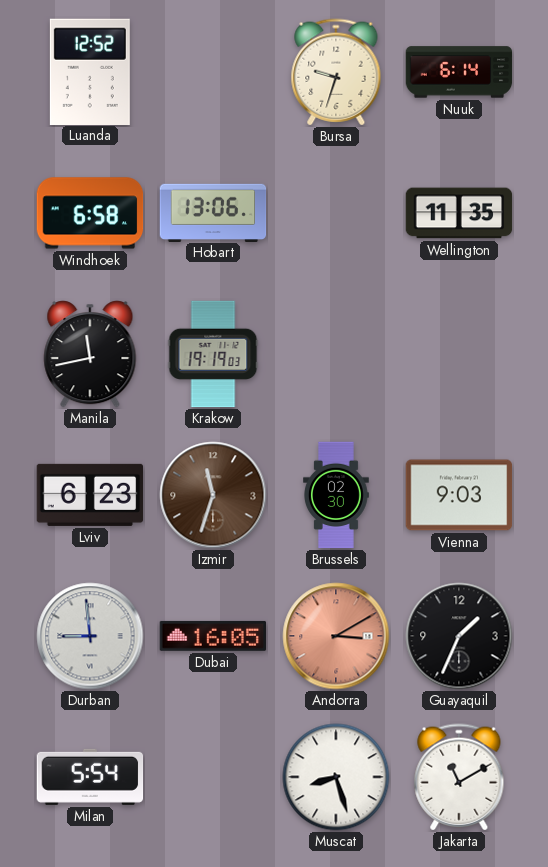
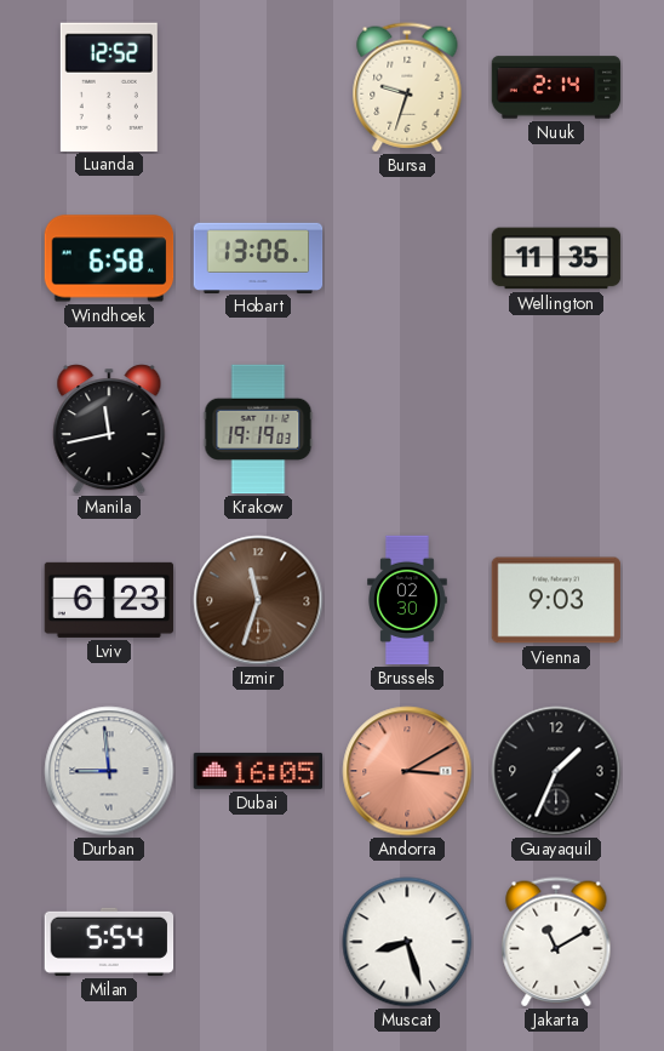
Nuuk: 6:14 -> 2:14
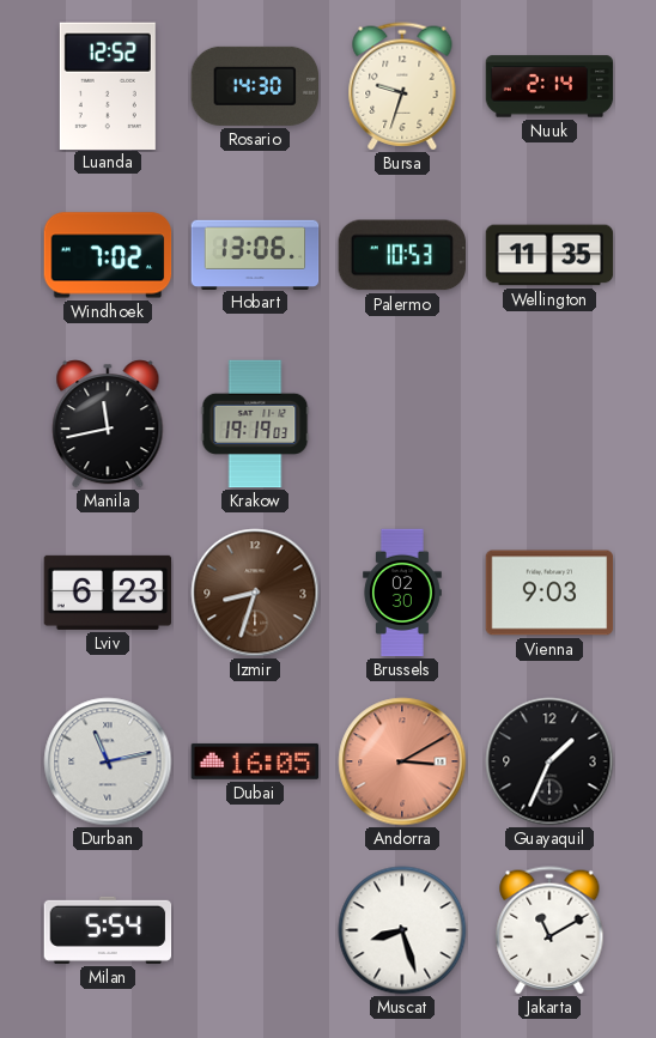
Rosario: none -> 14:30
Windhoek: 6:58 -> 7:02
Palermo: none -> 10:53
Izmir: 11:33 -> 8:33
Durban: 8:59 -> 11:13
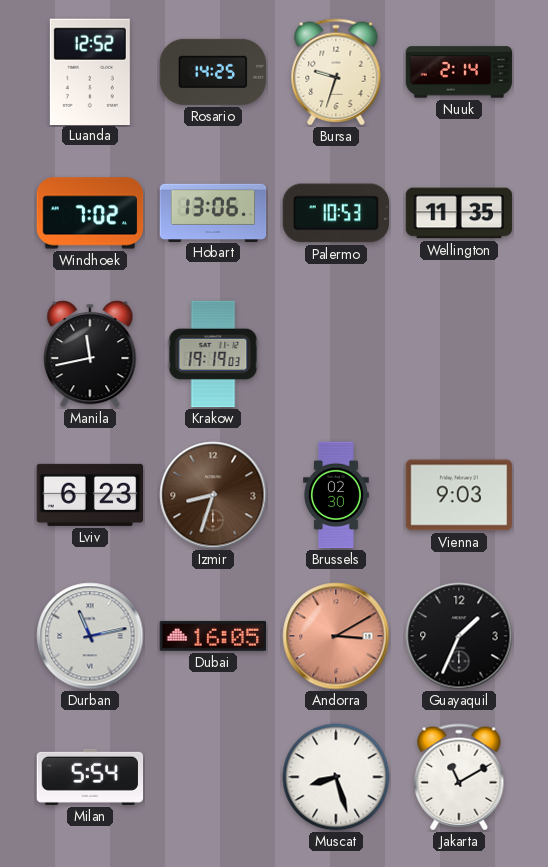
Rosario: 14:30 -> 14:25
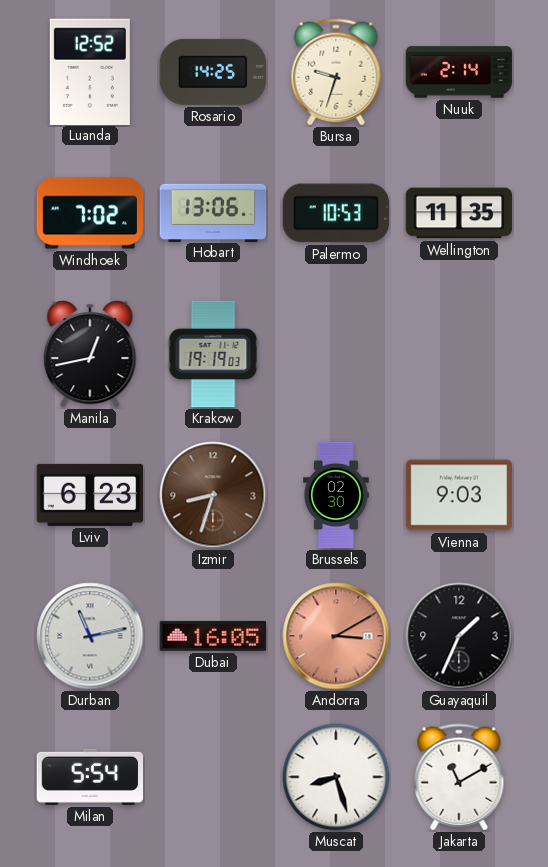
Manila: 11:43 -> 12:43
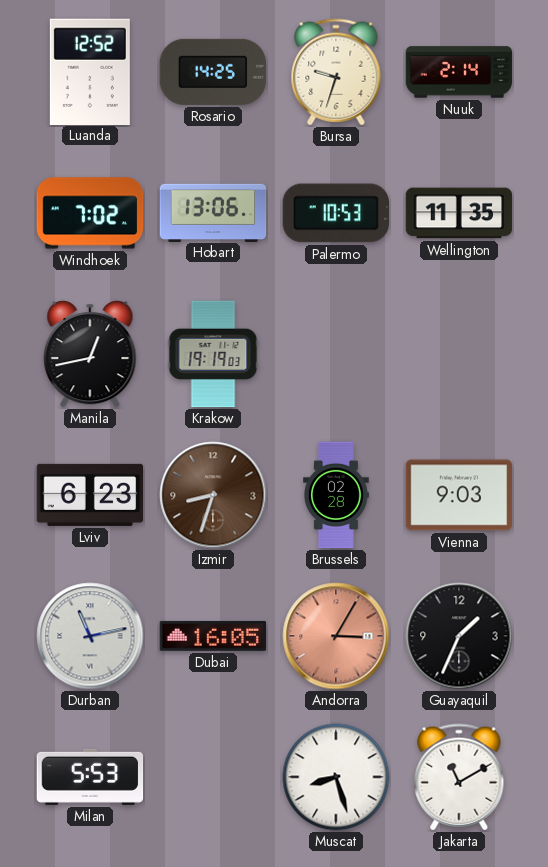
Brussels: 02:30 -> 02:28
Andorra: 3:10 -> 3:05
Milan: 5:54 -> 5:53
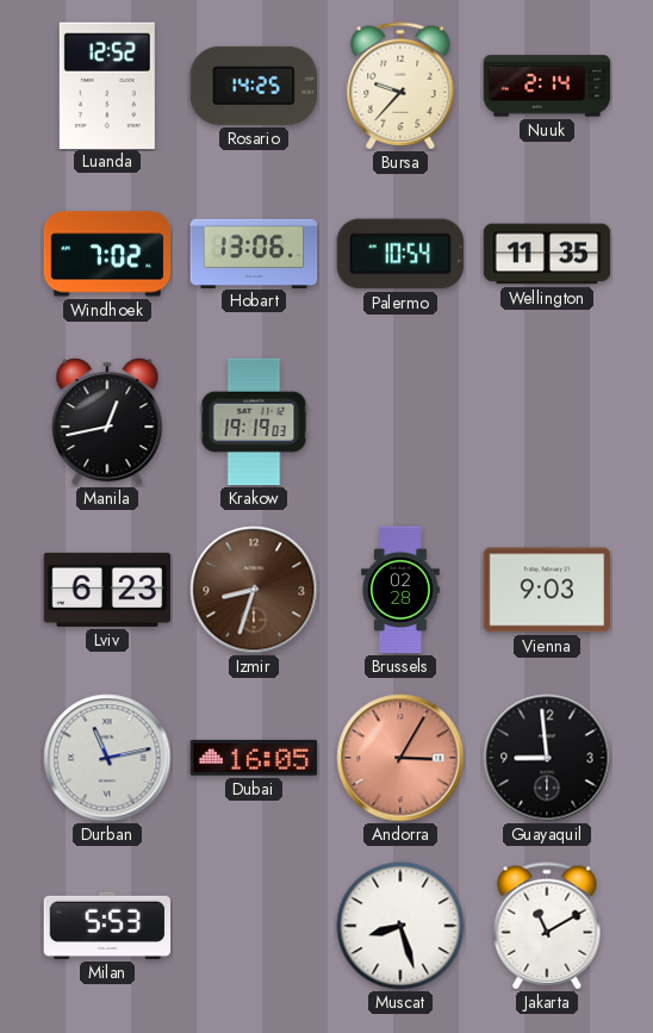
Bursa: 9:33 -> 9:37
Palermo: 10:53 -> 10:54
Guayaquil: 1:34 -> 8:59
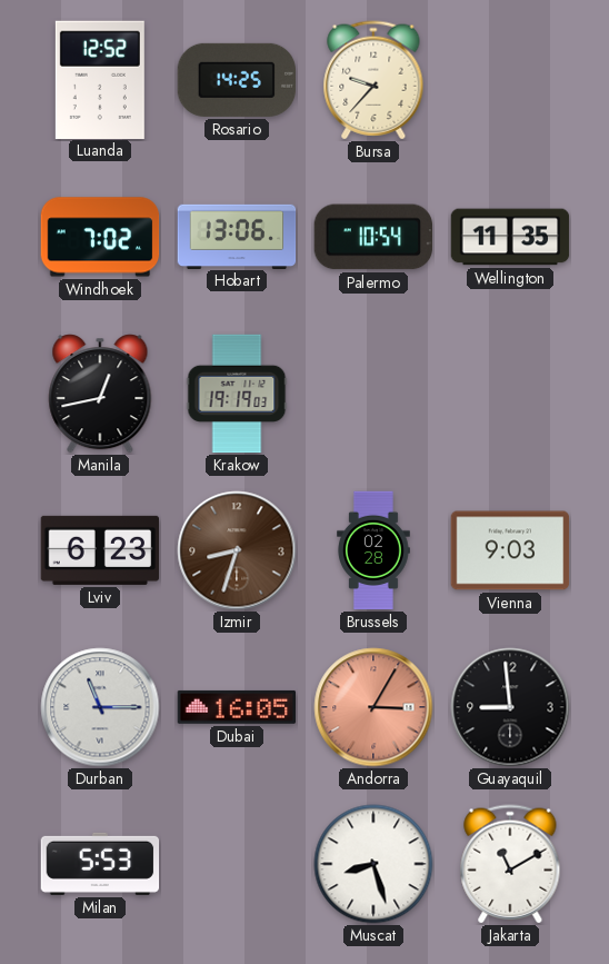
Nuuk: 2:14 -> none
Durban: 11:13 -> 11:15
